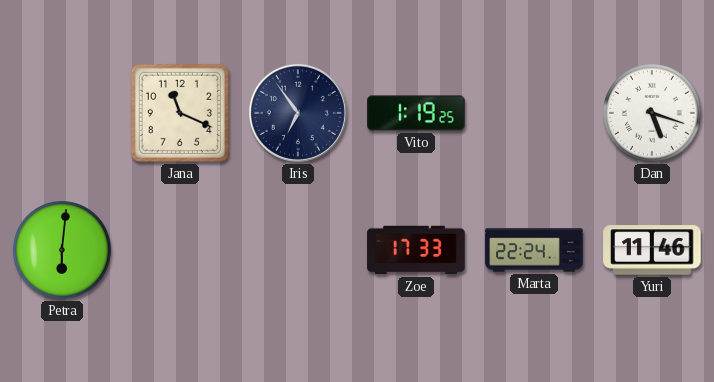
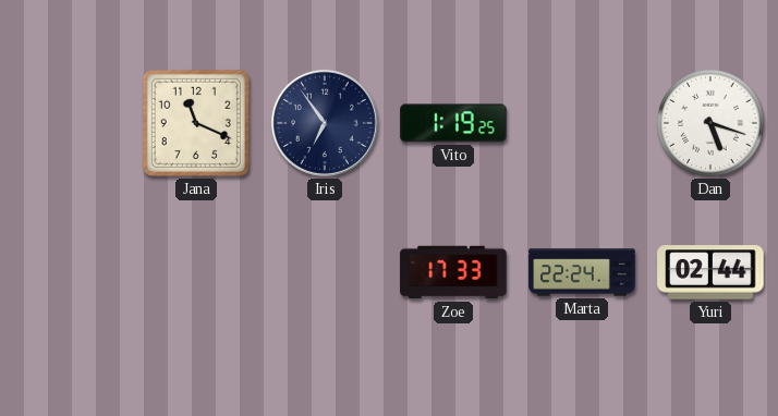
Petra: 6:01 -> none
Yuri: 11:46 -> 02:44
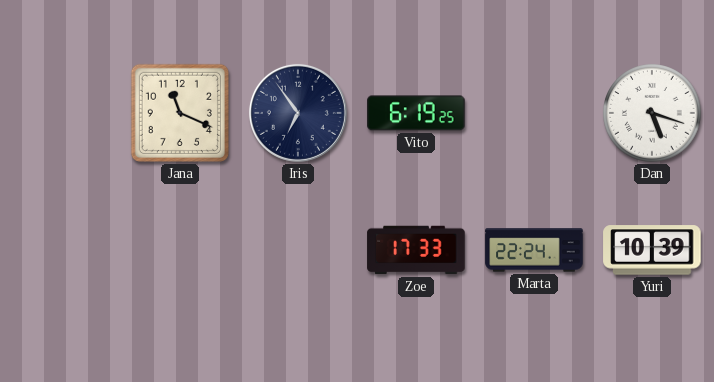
Vito: 1:19 -> 6:19
Yuri: 02:44 -> 10:39
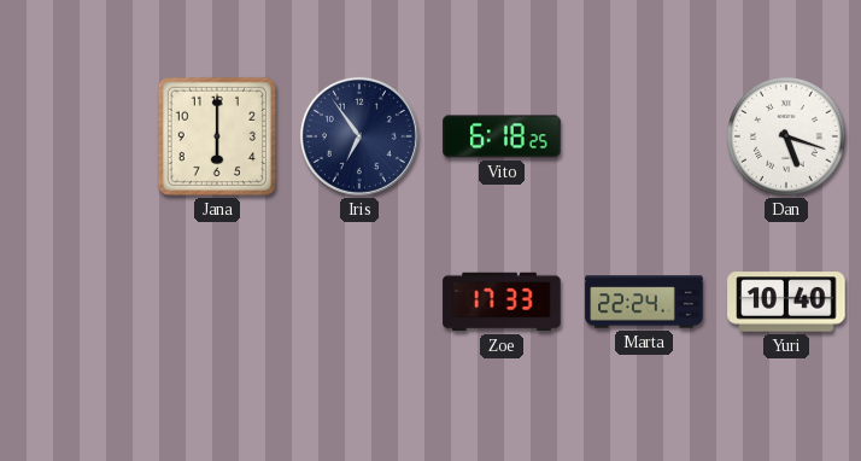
Jana: 11:19 -> 6:00
Vito: 6:19 -> 6:18
Yuri: 10:39 -> 10:40
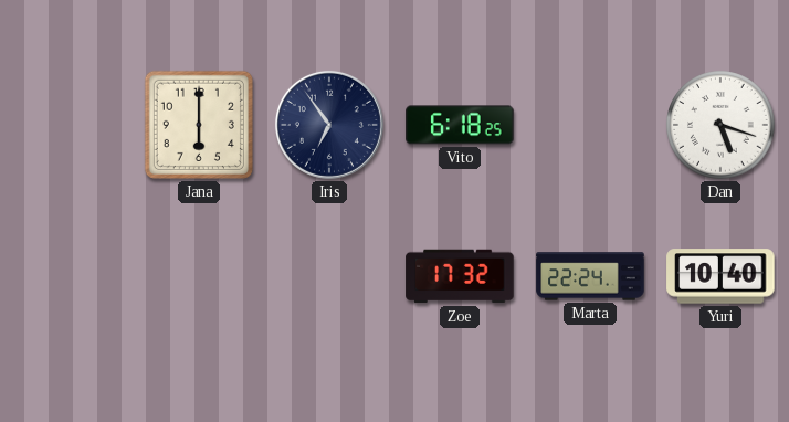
Zoe: 17:33 -> 17:32
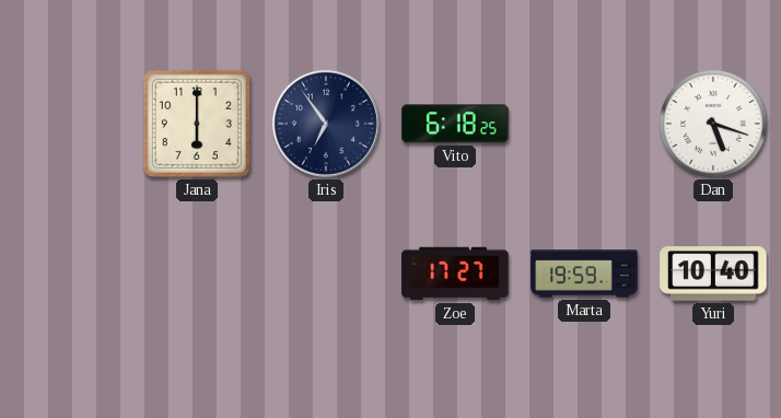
Zoe: 17:32 -> 17:27
Marta: 22:24 -> 19:59
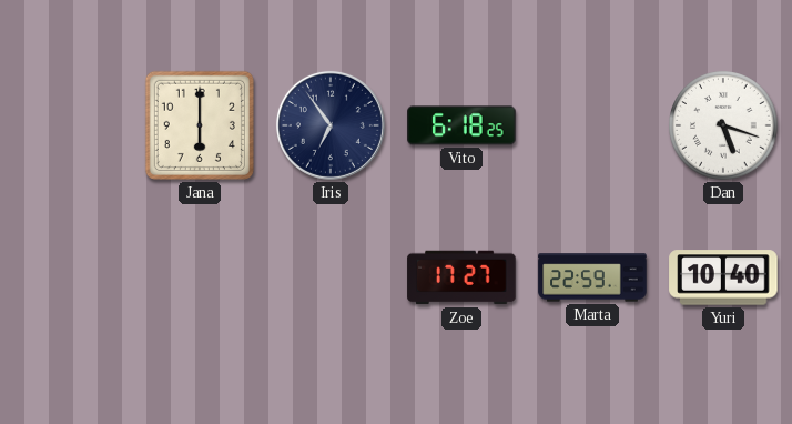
Marta: 19:59 -> 22:59
